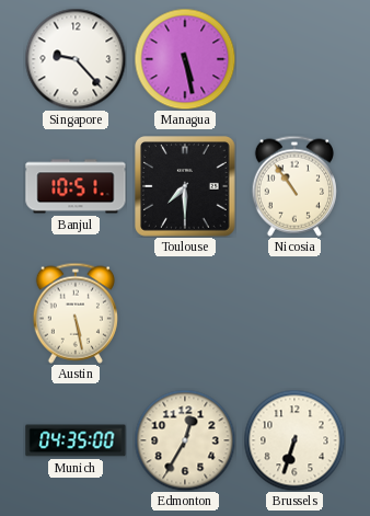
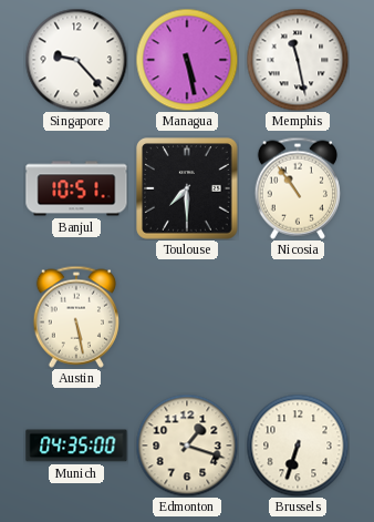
Memphis: none -> 11:28
Edmonton: 12:35 -> 1:18
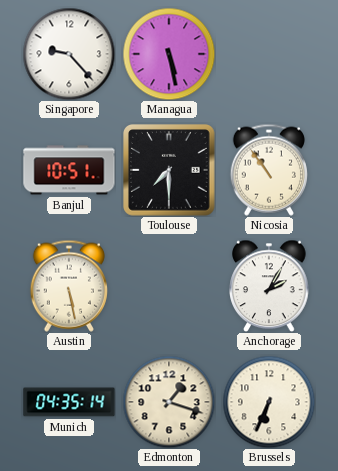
Memphis: 11:28 -> none
Anchorage: none -> 2:05
Munich: 04:35:00 -> 04:35:14
Brussels: 6:33 -> 6:34
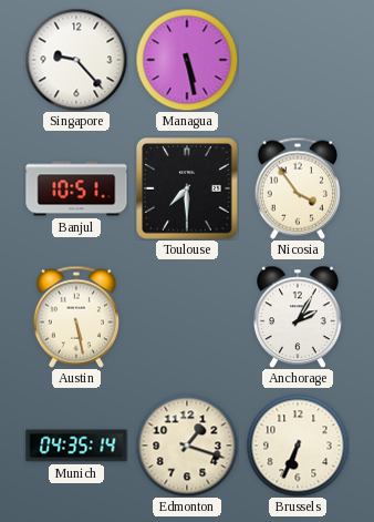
Nicosia: 10:54 -> 3:54
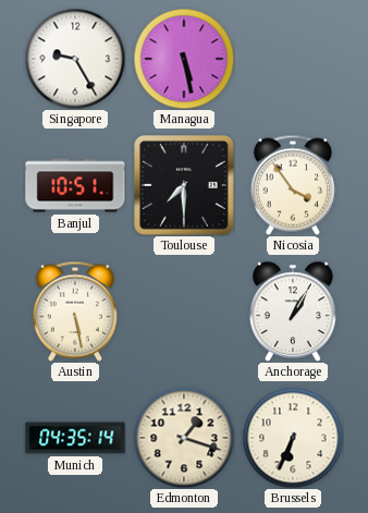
Singapore: 9:23 -> 9:25
Anchorage: 2:05 -> 1:05
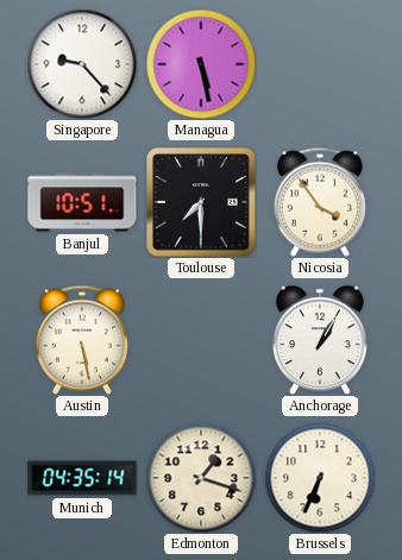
Singapore: 9:25 -> 9:23
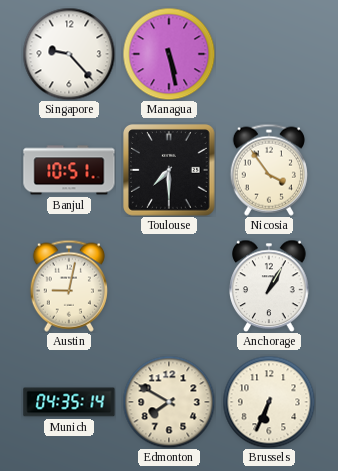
Austin: 5:28 -> 9:02
Edmonton: 1:18 -> 7:50
